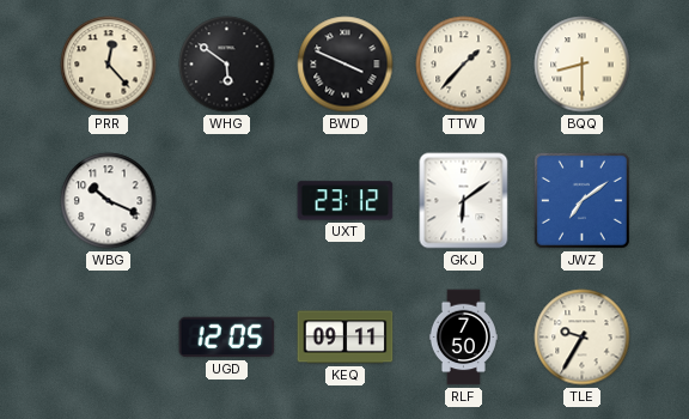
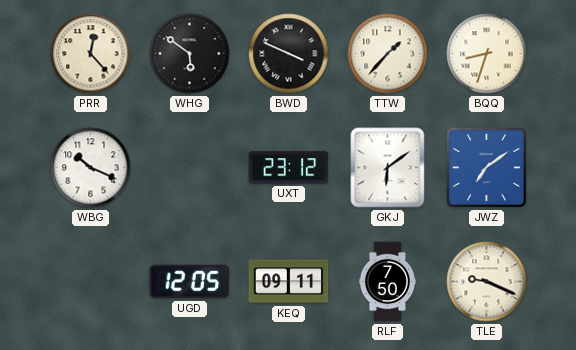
BQQ: 8:30 -> 8:33
TLE: 9:35 -> 9:19
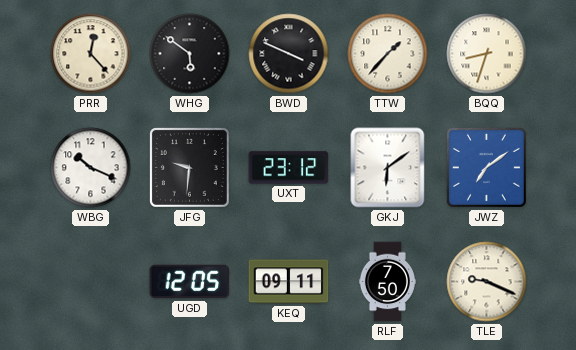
JFG: none -> 9:31
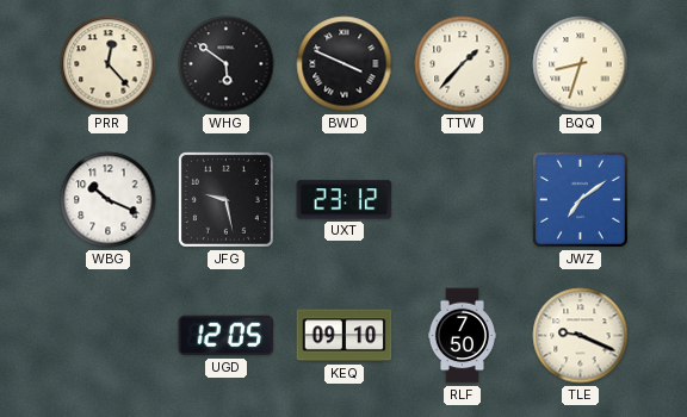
JFG: 9:31 -> 9:28
GKJ: 6:09 -> none
KEQ: 09:11 -> 09:10
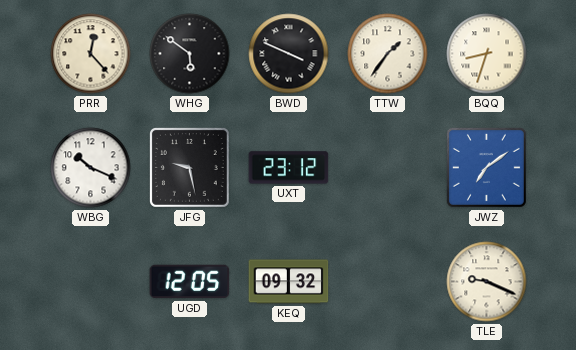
TTW: 1:37 -> 1:36
KEQ: 09:10 -> 09:32
RLF: 7:50 -> none
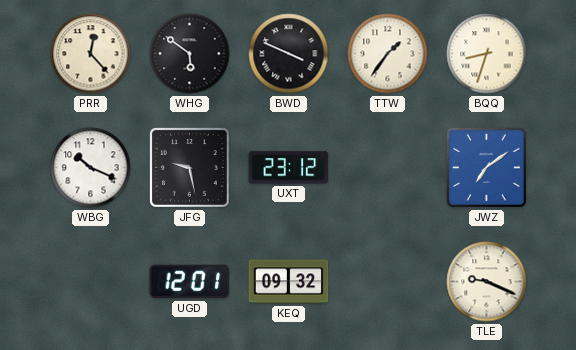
UGD: 12:05 -> 12:01
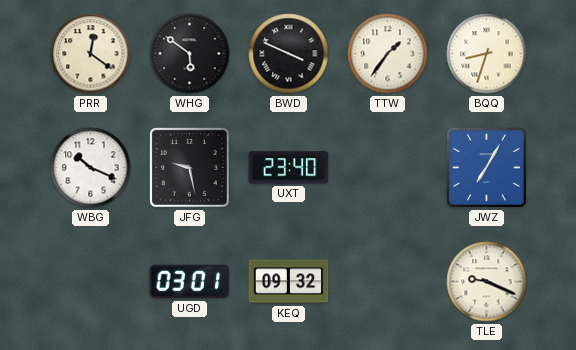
PRR: 12:23 -> 12:21
UXT: 23:12 -> 23:40
JWZ: 7:09 -> 7:05
UGD: 12:01 -> 03:01
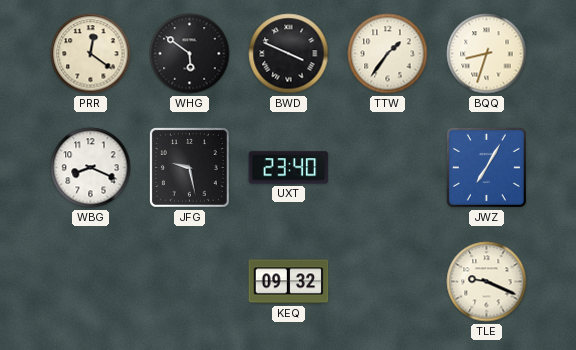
WBG: 10:19 -> 8:19
UGD: 03:01 -> none
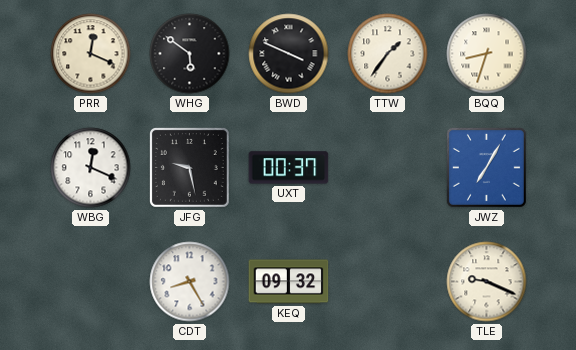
PRR: 12:21 -> 12:19
WBG: 8:19 -> 12:19
UXT: 23:40 -> 00:37
CDT: none -> 8:25
